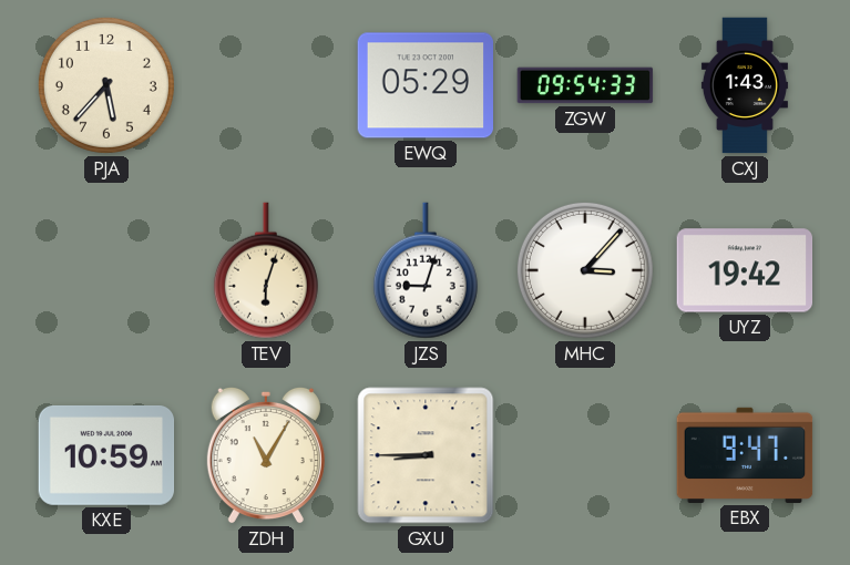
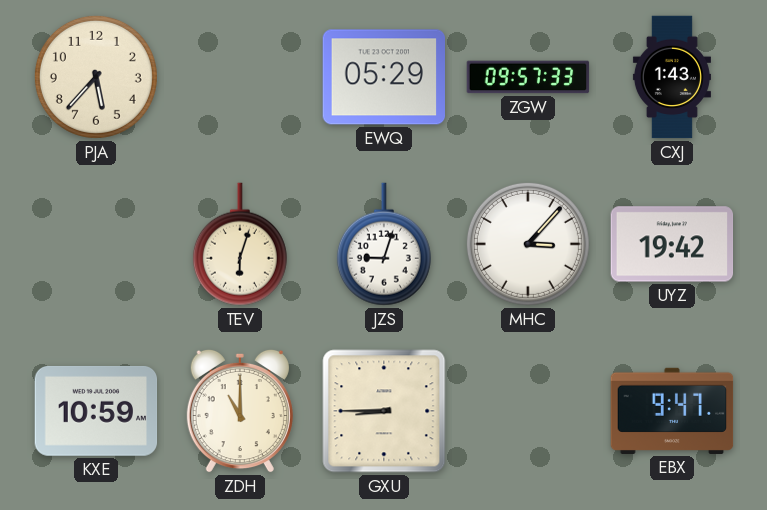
ZGW: 09:54 -> 09:57
ZDH: 11:05 -> 11:00
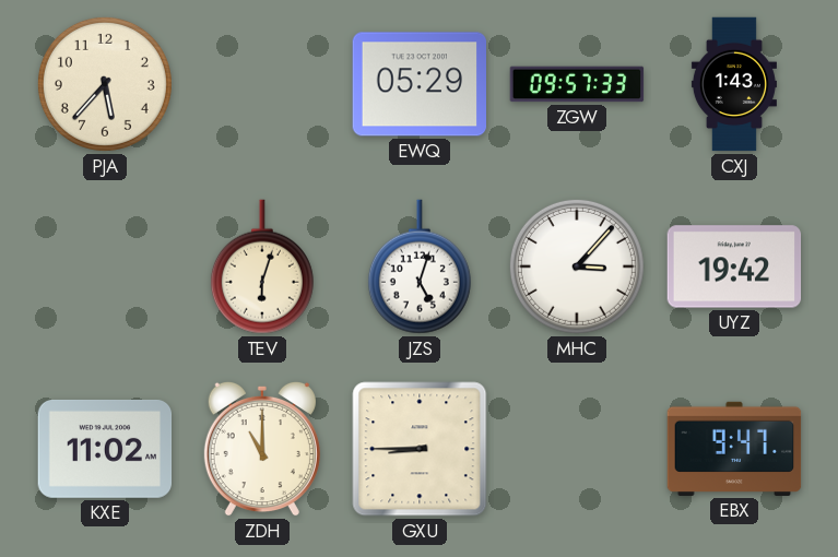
JZS: 9:03 -> 5:03
KXE: 10:59 -> 11:02
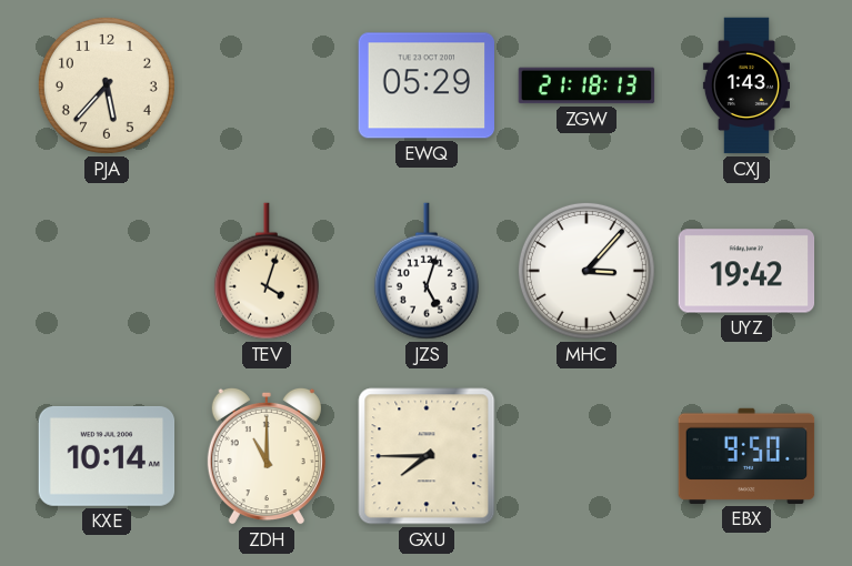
ZGW: 09:57 -> 21:18
TEV: 6:03 -> 4:03
KXE: 11:02 -> 10:14
GXU: 8:45 -> 7:45
EBX: 9:47 -> 9:50
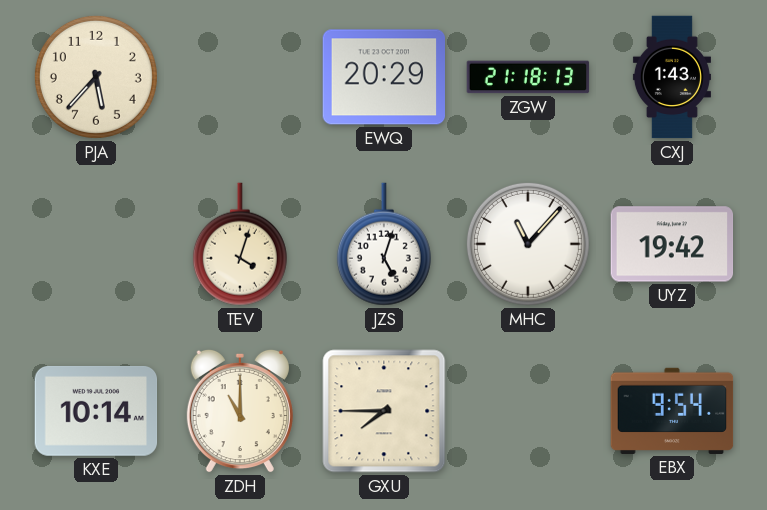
EWQ: 05:29 -> 20:29
MHC: 3:07 -> 11:07
EBX: 9:50 -> 9:54
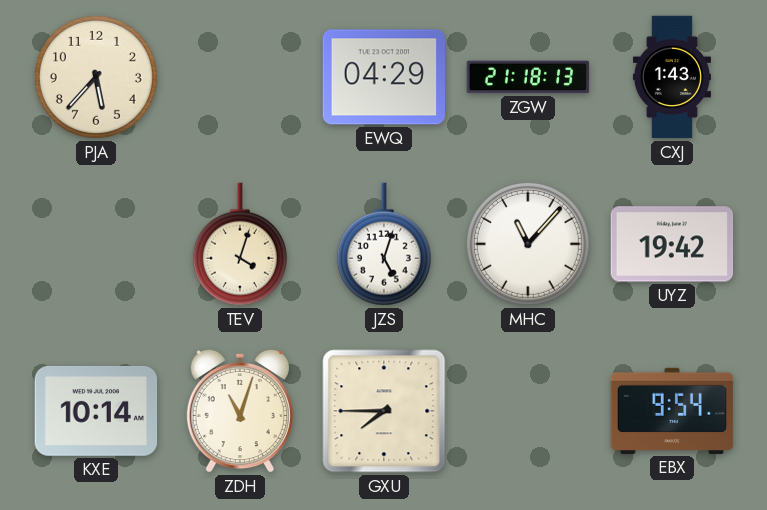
EWQ: 20:29 -> 04:29
ZDH: 11:00 -> 11:03
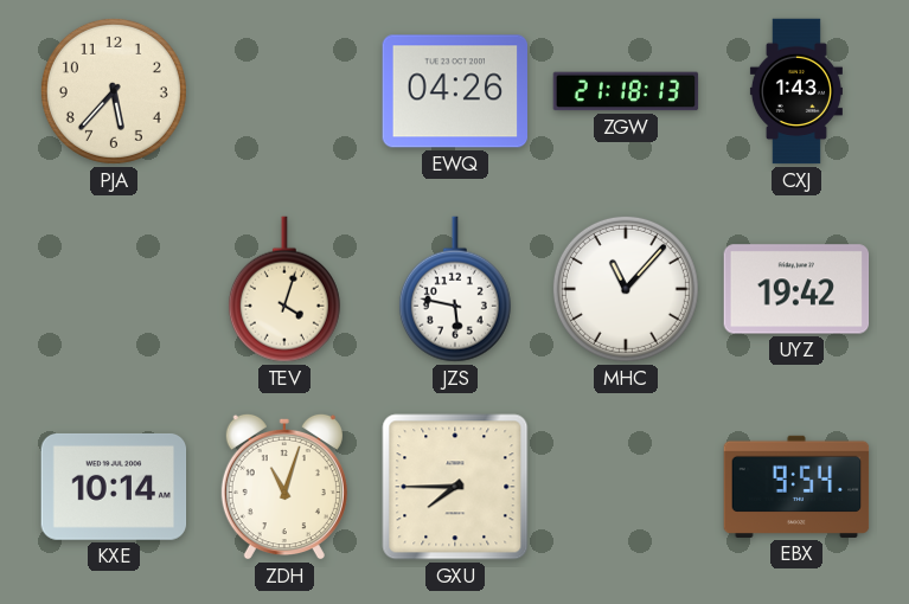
EWQ: 04:29 -> 04:26
JZS: 5:03 -> 5:47
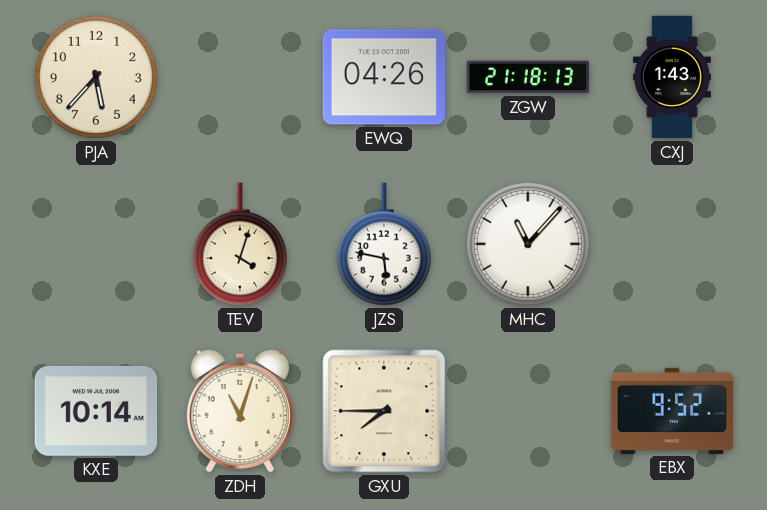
UYZ: 19:42 -> none
EBX: 9:54 -> 9:52
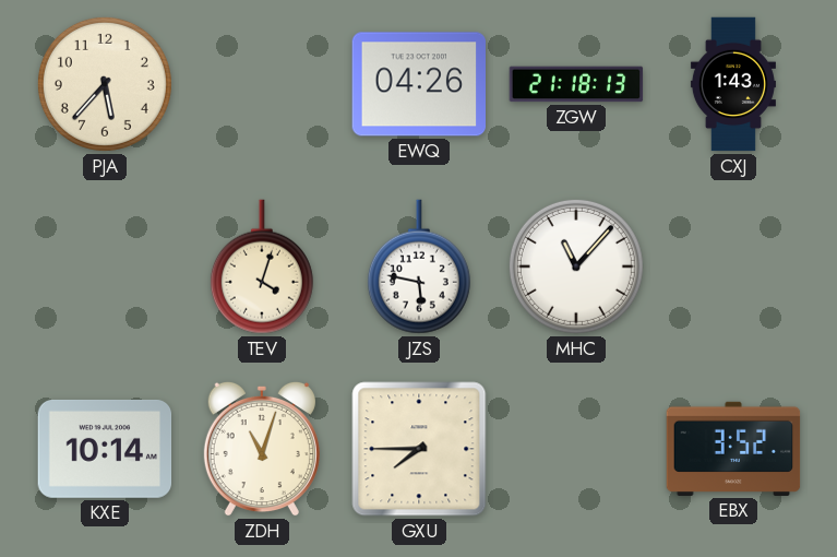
EBX: 9:52 -> 3:52
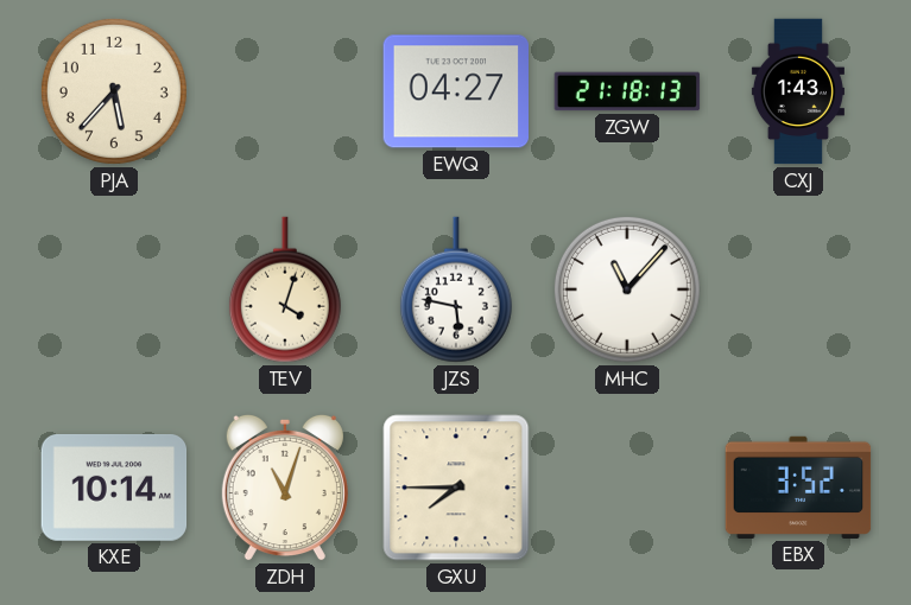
EWQ: 04:26 -> 04:27
